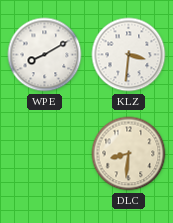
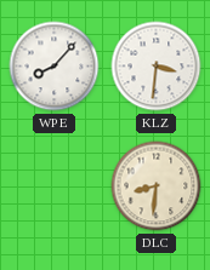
WPE: 8:10 -> 8:07
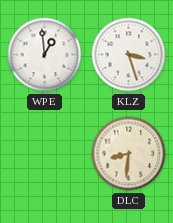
WPE: 8:07 -> 12:59
KLZ: 3:31 -> 3:27
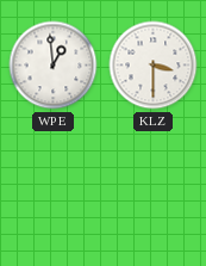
KLZ: 3:27 -> 3:30
DLC: 8:31 -> none
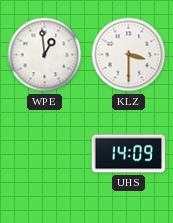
UHS: none -> 14:09
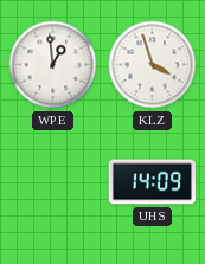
KLZ: 3:30 -> 3:57
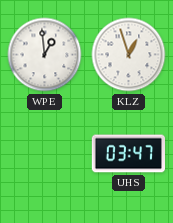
KLZ: 3:57 -> 12:57
UHS: 14:09 -> 03:47
